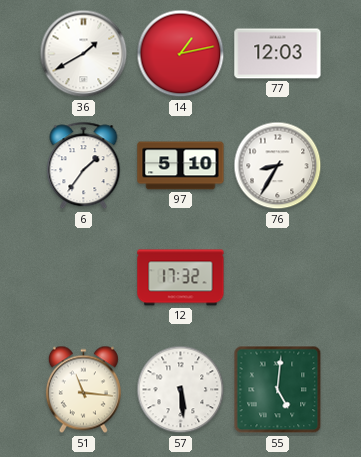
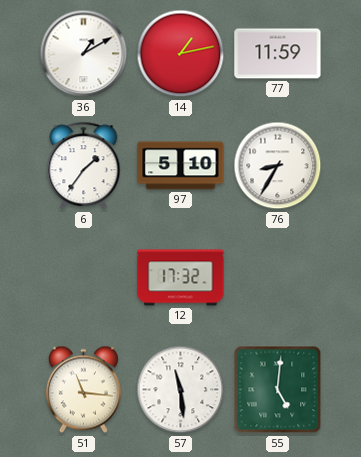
36: 1:40 -> 1:10
77: 12:03 -> 11:59
57: 5:29 -> 11:29
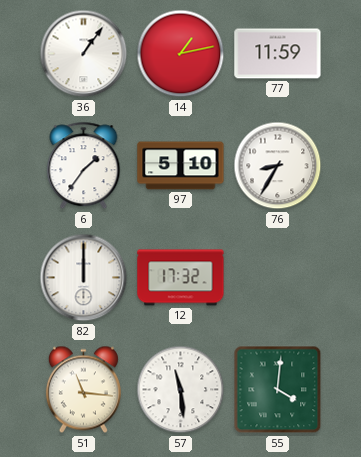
36: 1:10 -> 1:06
82: none -> 12:00
55: 5:01 -> 4:01
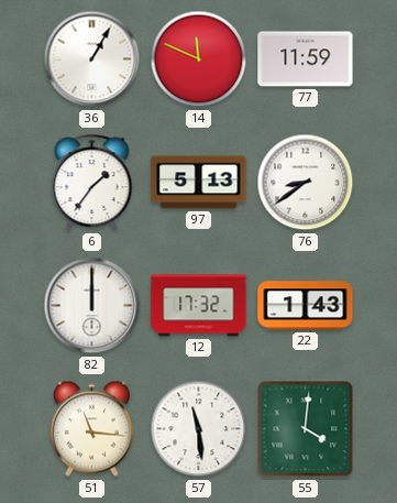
36: 1:06 -> 1:05
14: 1:13 -> 11:49
97: 5:10 -> 5:13
76: 8:35 -> 8:39
22: none -> 1:43
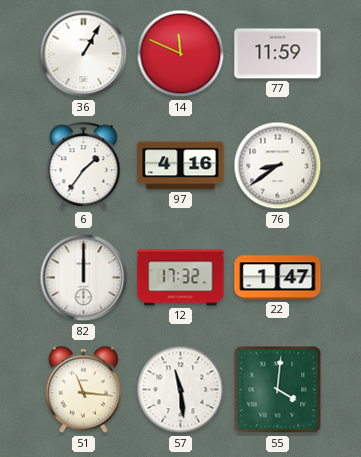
97: 5:13 -> 4:16
22: 1:43 -> 1:47
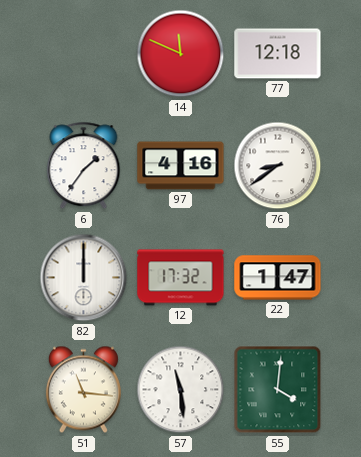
36: 1:05 -> none
77: 11:59 -> 12:18
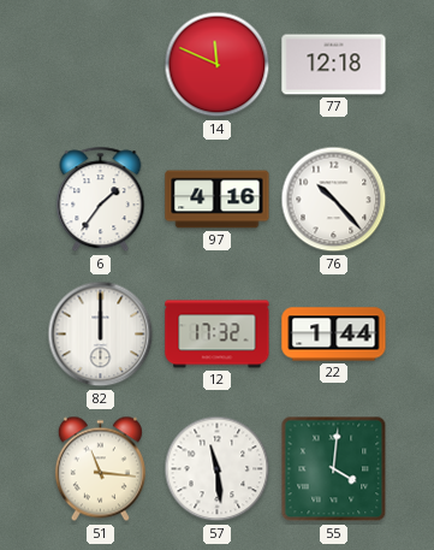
76: 8:39 -> 10:23
22: 1:47 -> 1:44
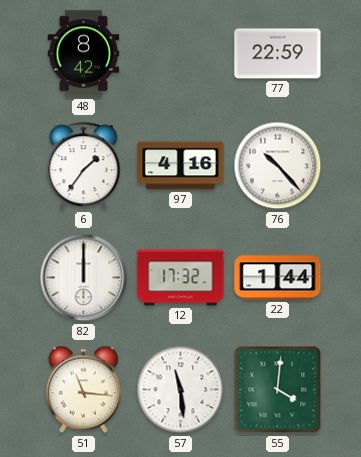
48: none -> 8:42
14: 11:49 -> none
77: 12:18 -> 22:59
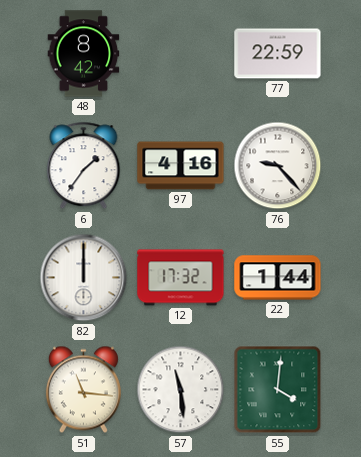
76: 10:23 -> 9:23
